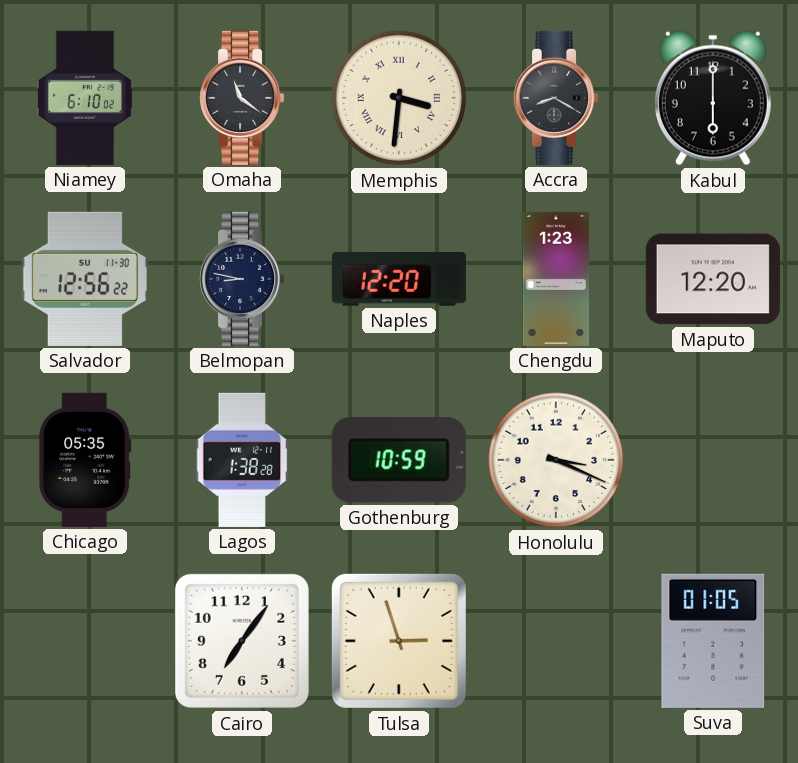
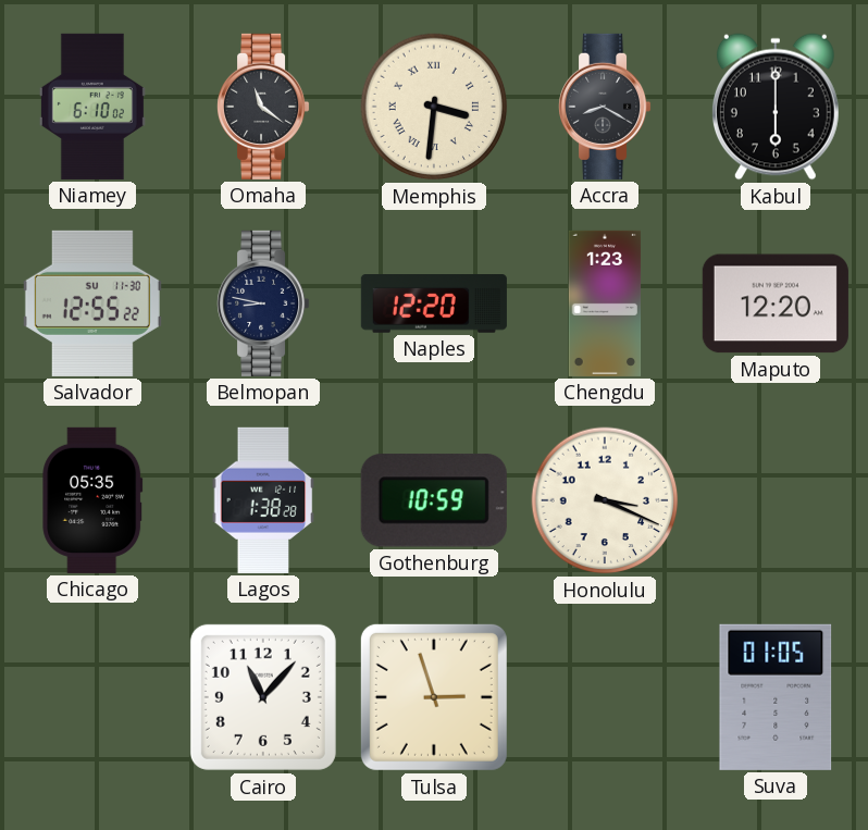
Salvador: 12:56 -> 12:55
Cairo: 7:06 -> 11:07
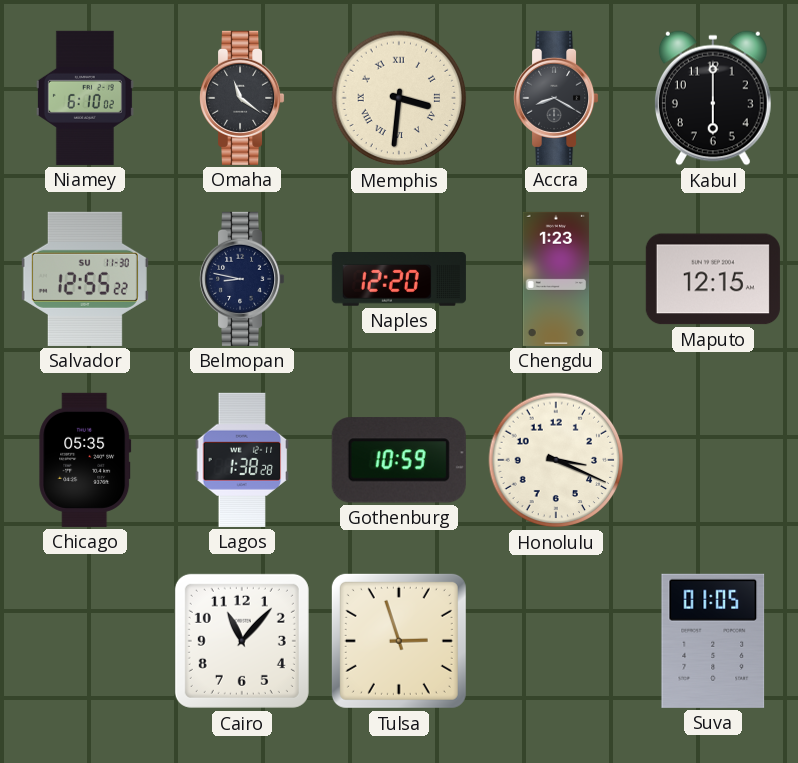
Maputo: 12:20 -> 12:15
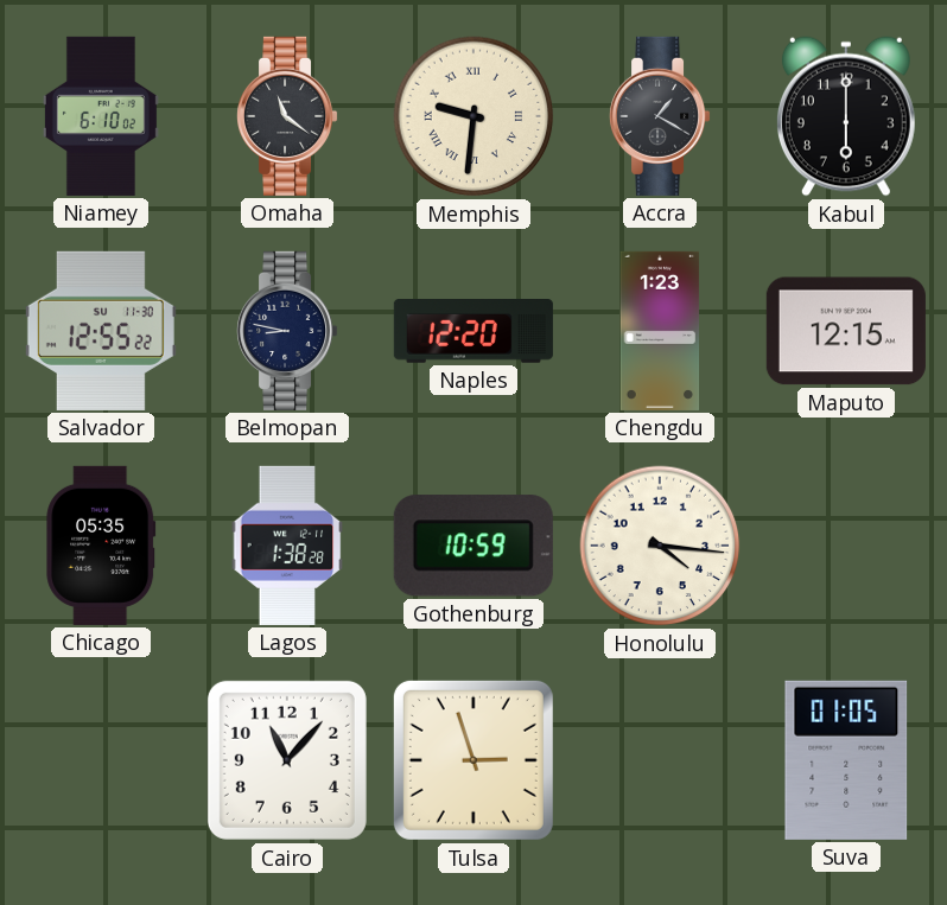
Memphis: 3:31 -> 9:31
Accra: 8:20 -> 1:20
Honolulu: 3:19 -> 4:16
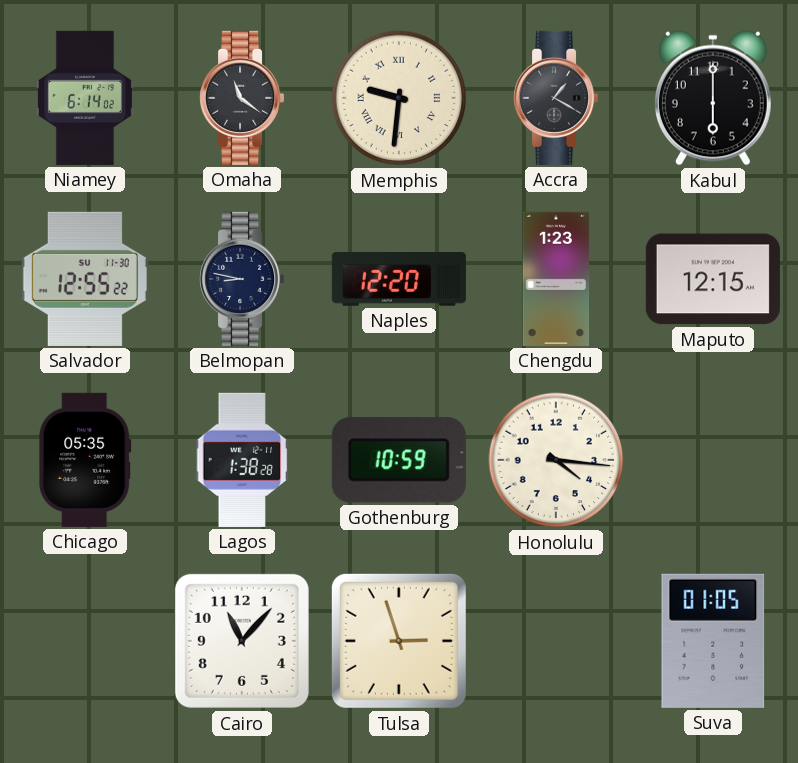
Niamey: 6:10 -> 6:14
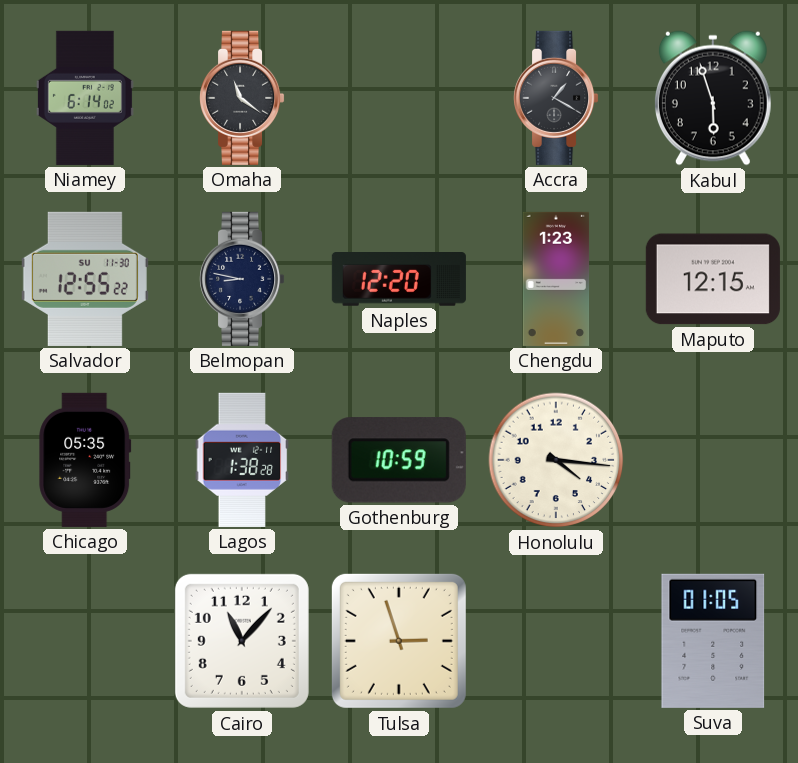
Memphis: 9:31 -> none
Kabul: 6:00 -> 5:57
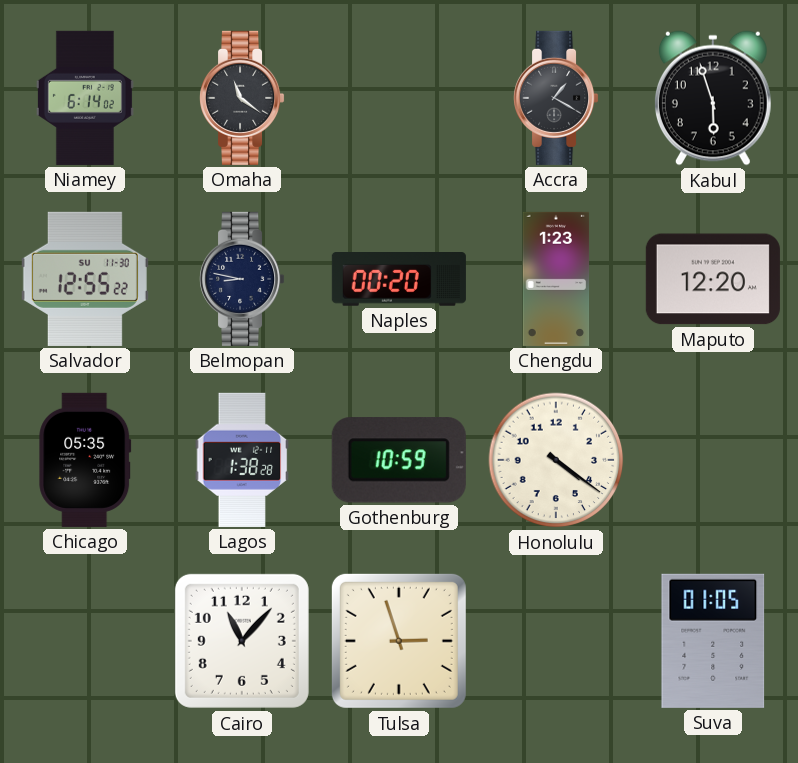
Naples: 12:20 -> 00:20
Maputo: 12:15 -> 12:20
Honolulu: 4:16 -> 4:21
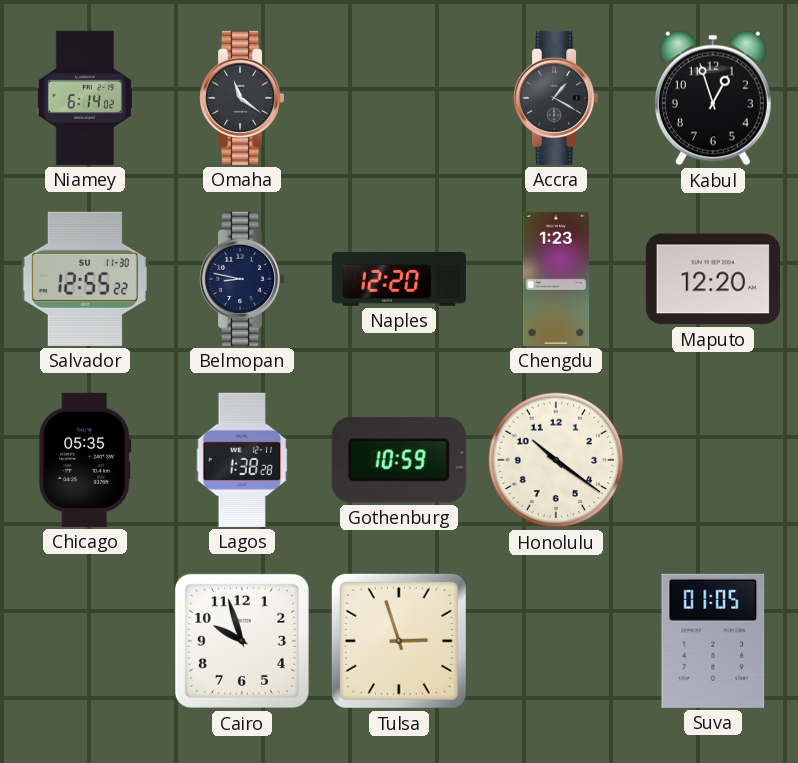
Kabul: 5:57 -> 12:57
Naples: 00:20 -> 12:20
Honolulu: 4:21 -> 10:21
Cairo: 11:07 -> 9:57
